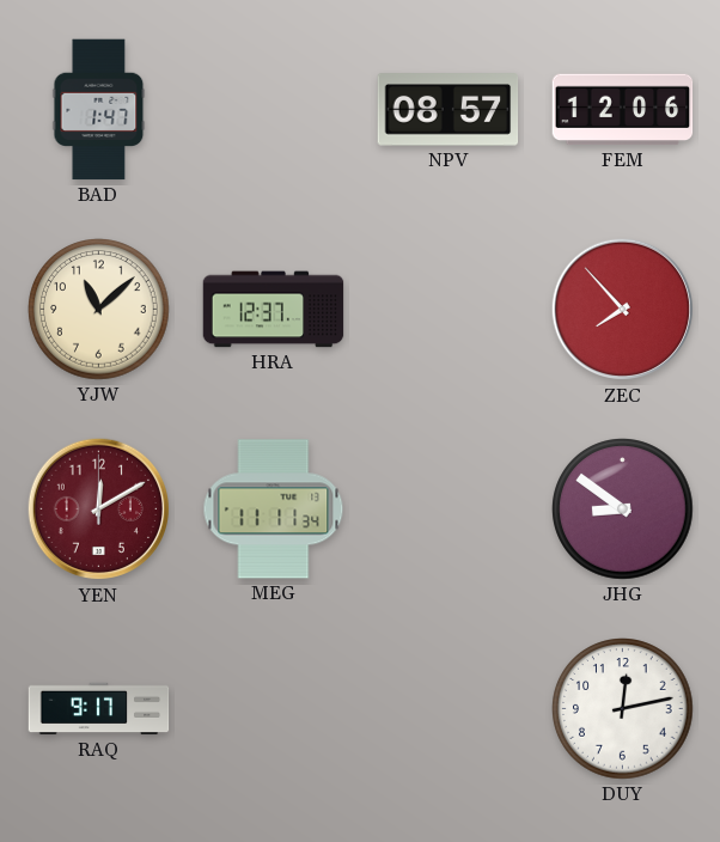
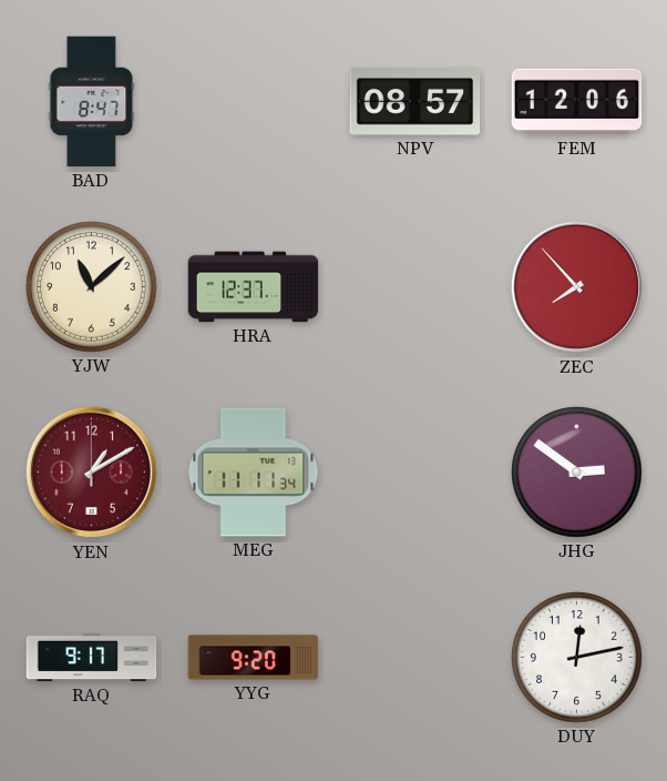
BAD: 1:47 -> 8:47
YEN: 12:10 -> 1:10
JHG: 8:51 -> 2:51
YYG: none -> 9:20
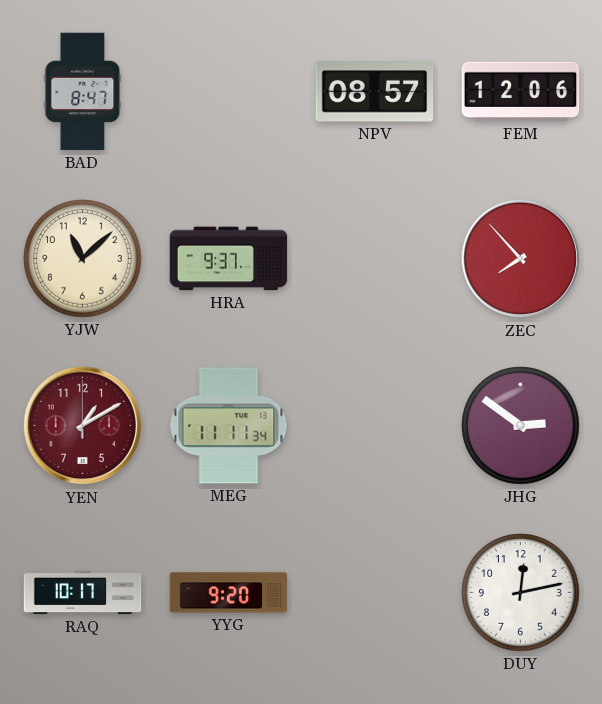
HRA: 12:37 -> 9:37
RAQ: 9:17 -> 10:17
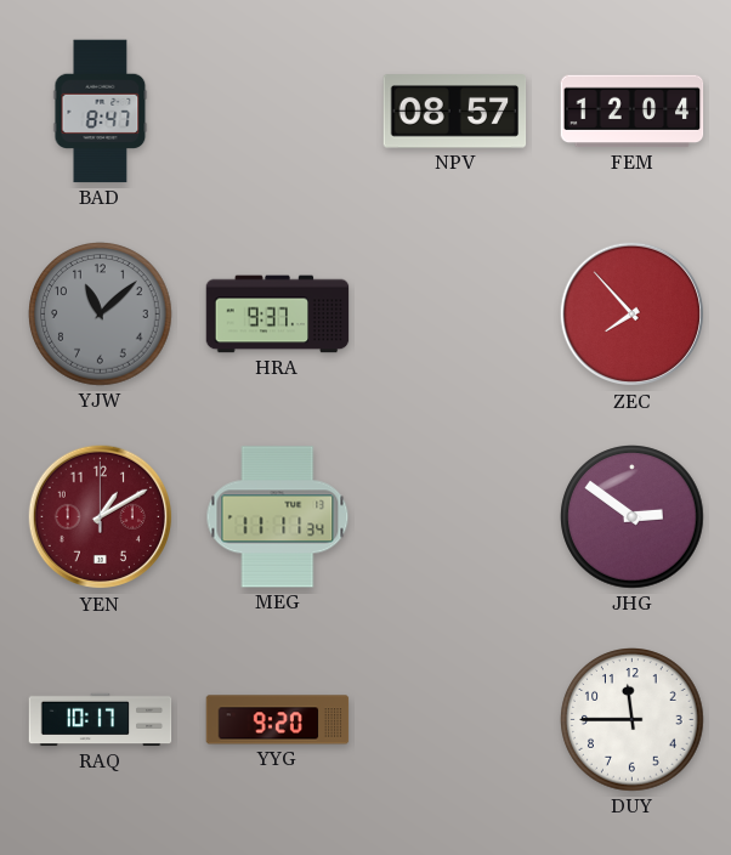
FEM: 12:06 -> 12:04
YJW dial: cream -> grey
DUY: 12:13 -> 11:45
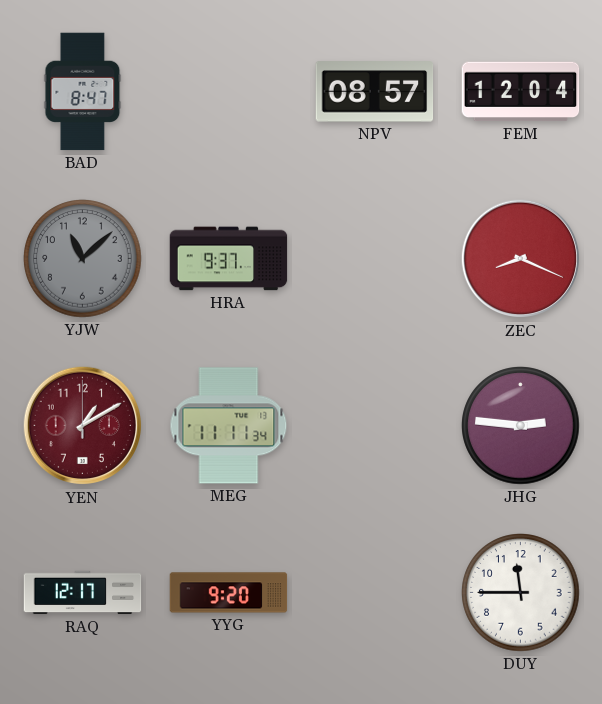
ZEC: 7:53 -> 8:19
JHG: 2:51 -> 2:46
RAQ: 10:17 -> 12:17
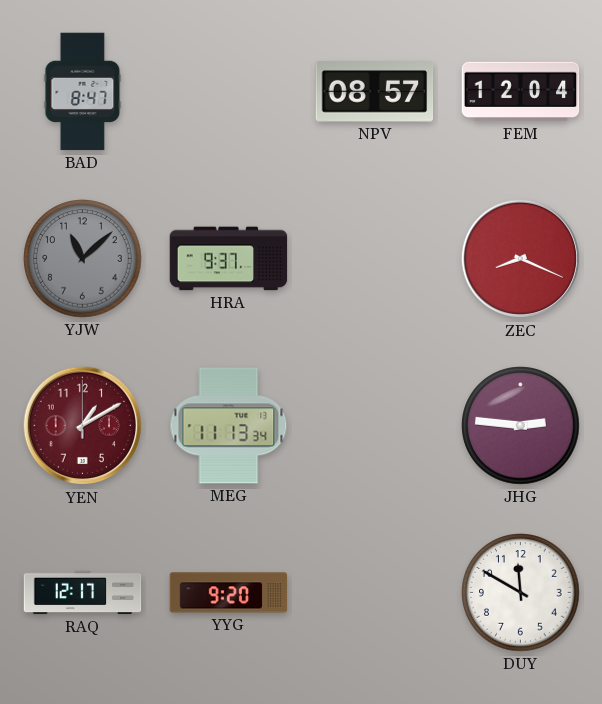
MEG: 11:11 -> 11:13
DUY: 11:45 -> 11:50
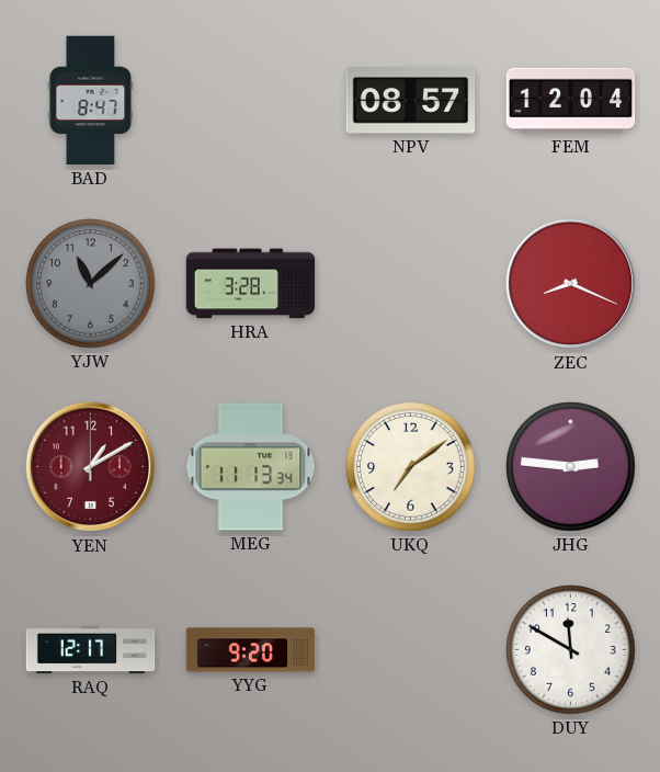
HRA: 9:37 -> 3:28
UKQ: none -> 7:09
